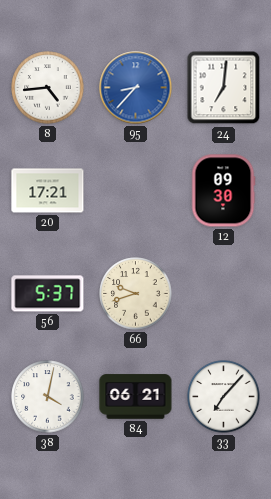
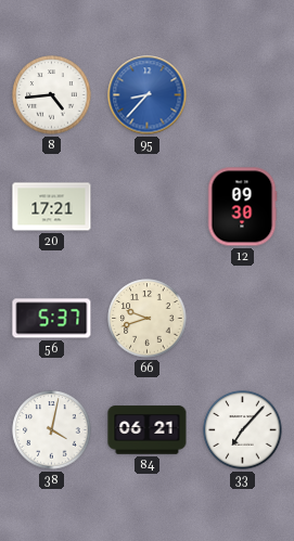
24: 7:01 -> none
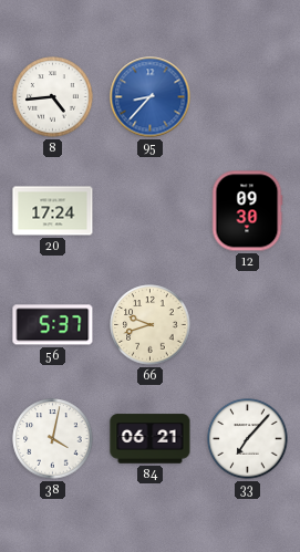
20: 17:21 -> 17:24
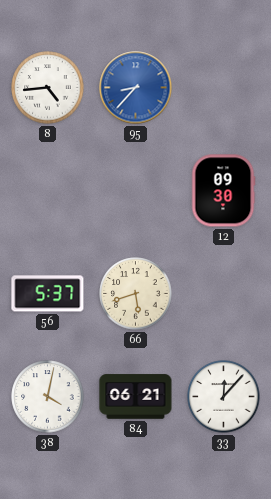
20: 17:24 -> none
66: 9:42 -> 5:42
33: 7:07 -> 12:07
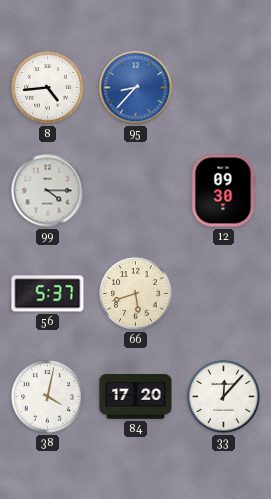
99: none -> 4:15
84: 06:21 -> 17:20
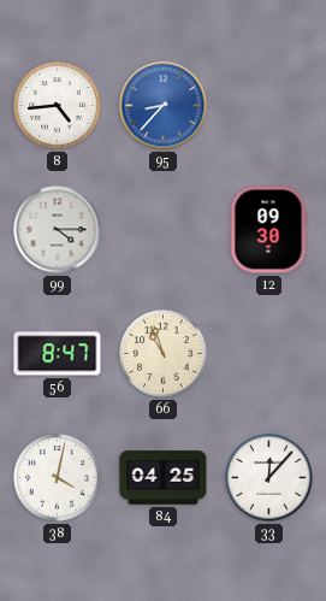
56: 5:37 -> 8:47
66: 5:42 -> 10:57
84: 17:20 -> 04:25
